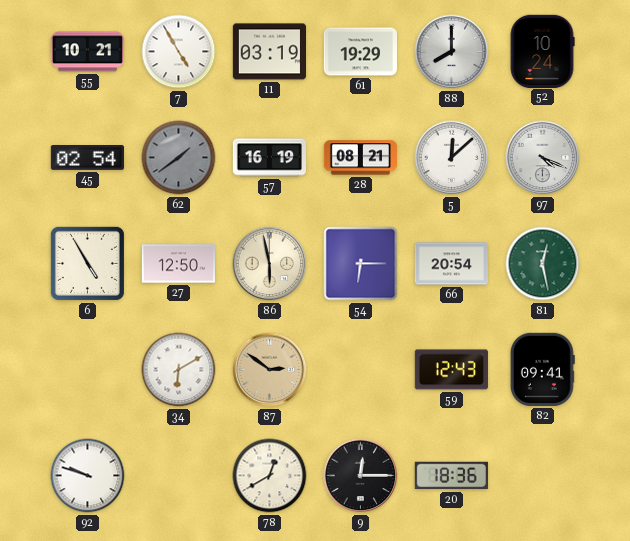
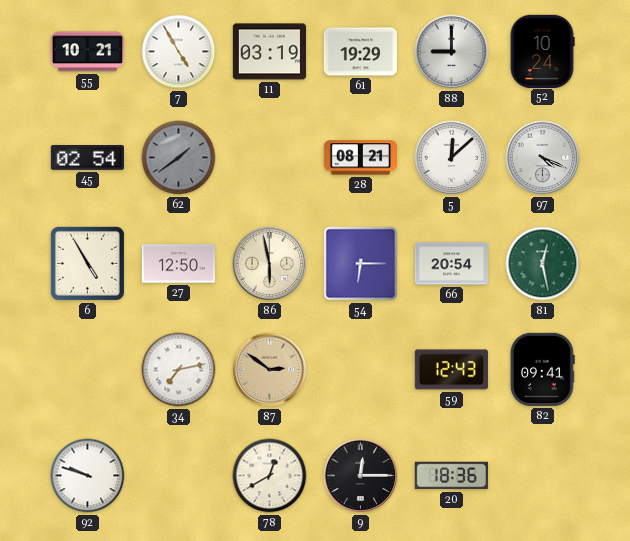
88: 8:00 -> 9:00
57: 16:19 -> none
34: 6:10 -> 7:13
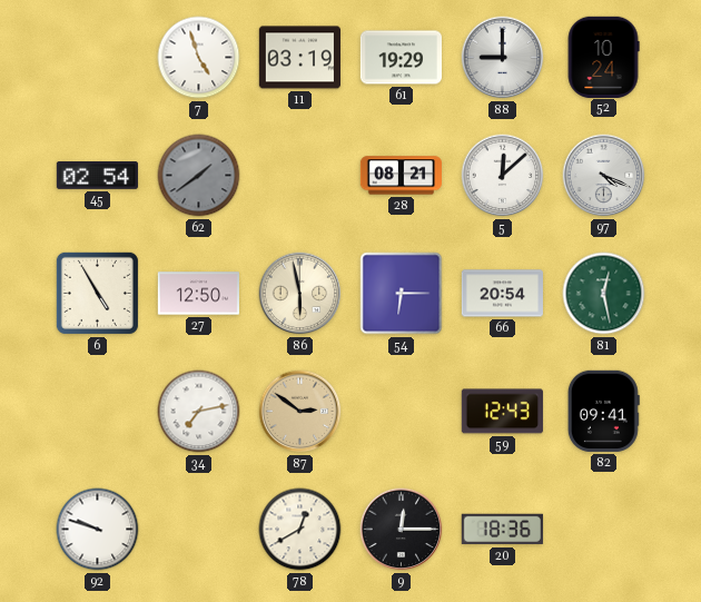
55: 10:21 -> none
7: 4:55 -> 4:57
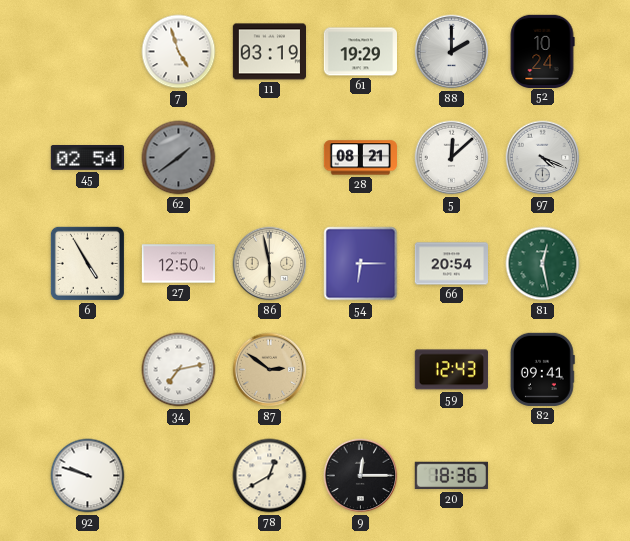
88: 9:00 -> 2:00
